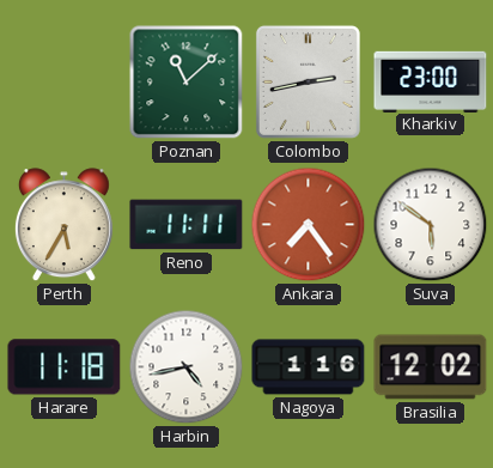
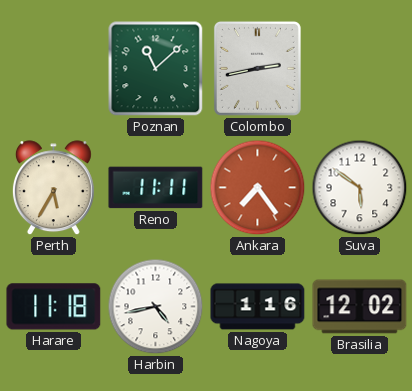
Kharkiv: 23:00 -> none
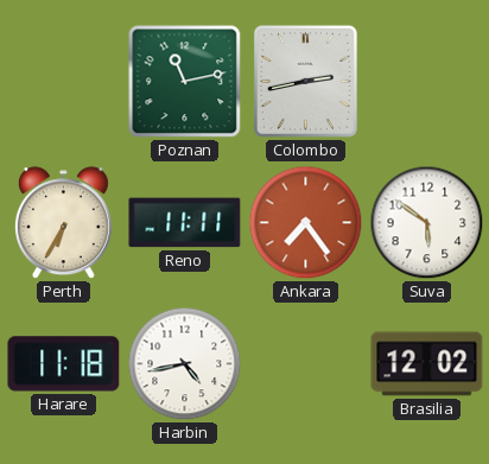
Poznan: 11:08 -> 11:13
Perth: 5:35 -> 6:35
Nagoya: 1:16 -> none
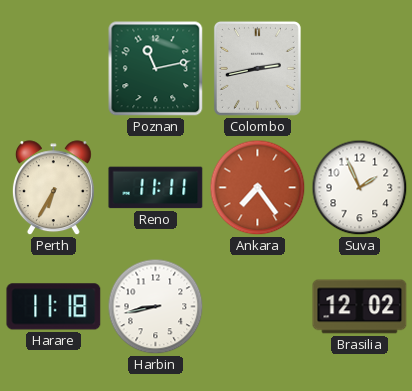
Suva: 5:51 -> 1:56
Harbin: 4:43 -> 8:43
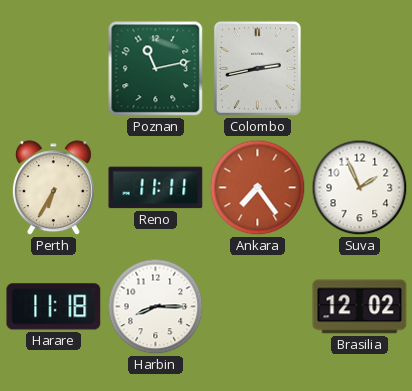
Harbin: 8:43 -> 8:15
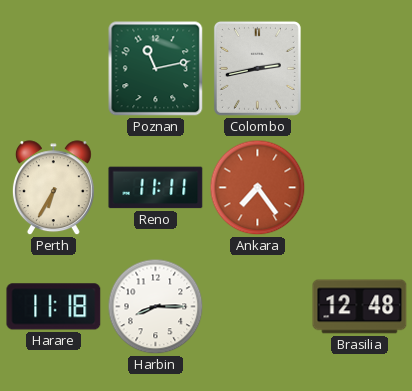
Suva: 1:56 -> none
Brasilia: 12:02 -> 12:48
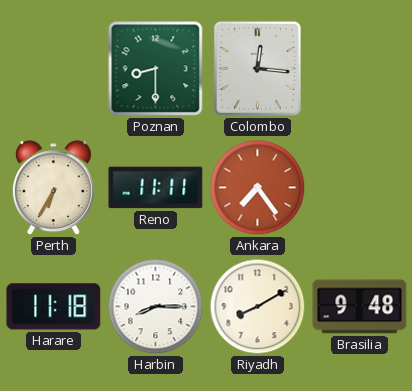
Poznan: 11:13 -> 8:30
Colombo: 2:43 -> 12:16
Riyadh: none -> 8:10
Brasilia: 12:48 -> 9:48
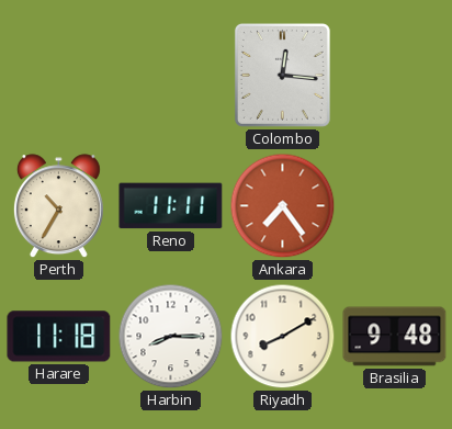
Poznan: 8:30 -> none
Perth: 6:35 -> 10:35
